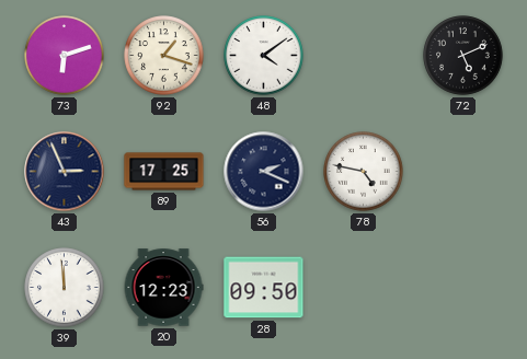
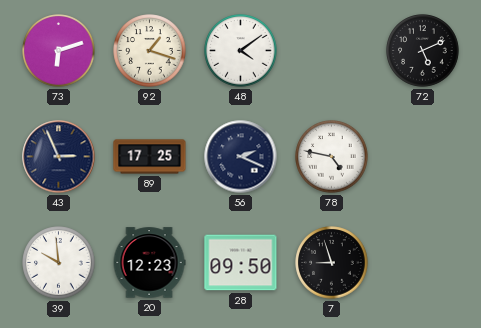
39: 11:59 -> 9:59
7: none -> 8:57
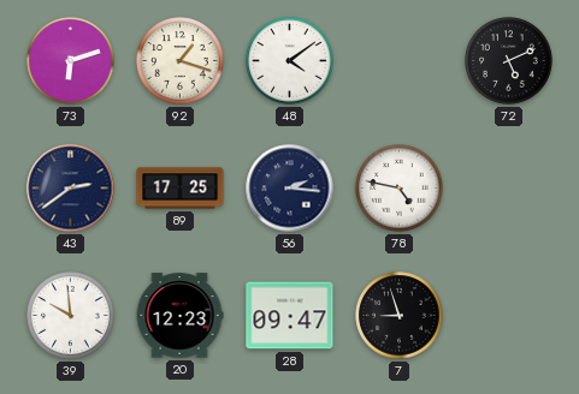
43: 2:56 -> 2:39
56: 2:19 -> 2:16
28: 09:50 -> 09:47
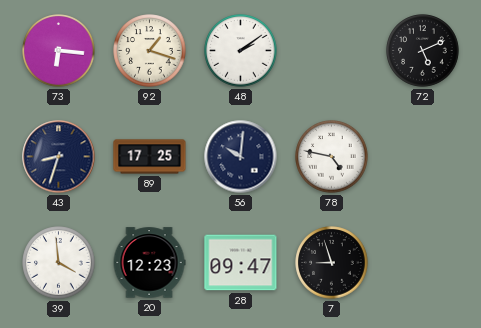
73: 6:12 -> 6:16
48: 4:09 -> 2:09
43: 2:39 -> 8:33
56: 2:16 -> 10:01
39: 9:59 -> 3:59
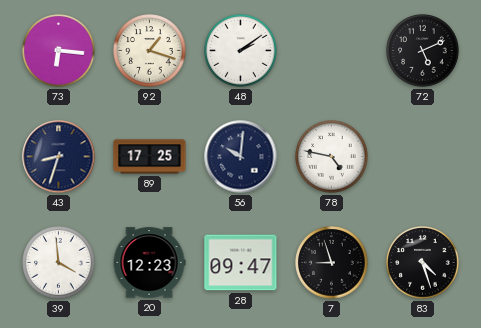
83: none -> 4:27
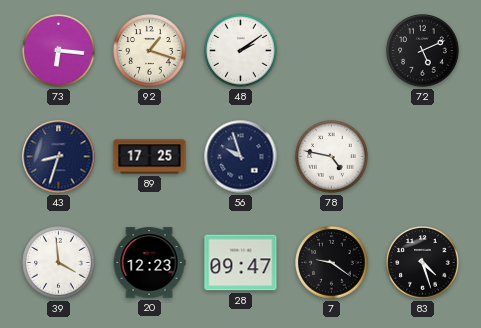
56: 10:01 -> 9:57
7: 8:57 -> 9:21
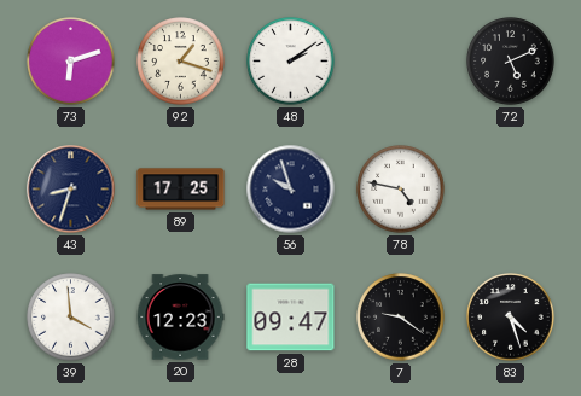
73: 6:16 -> 6:12
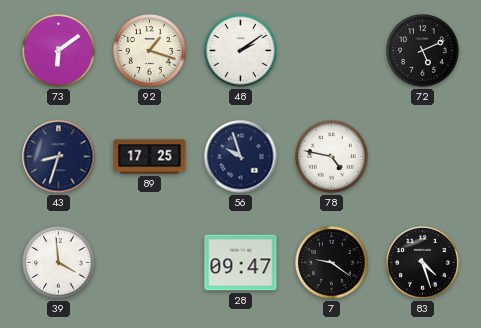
73: 6:12 -> 6:09
20: 12:23 -> none
